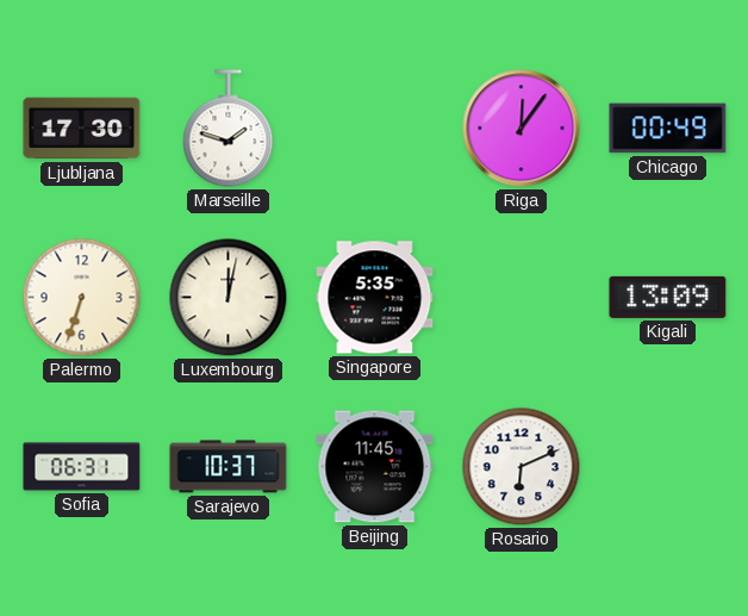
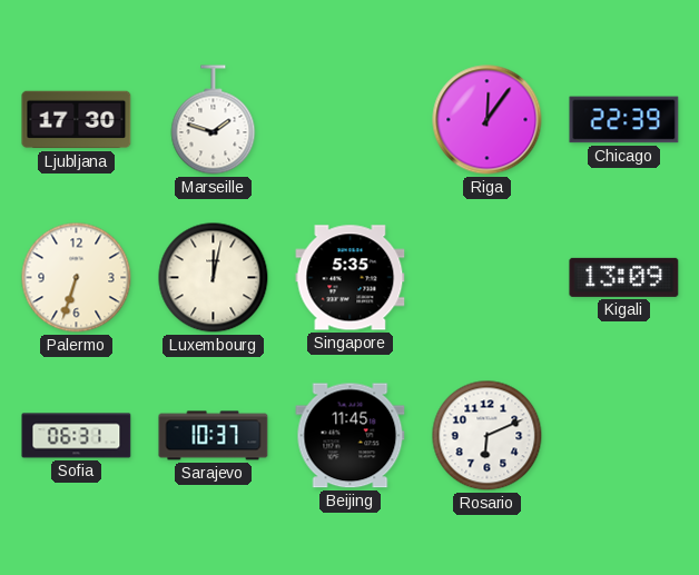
Chicago: 00:49 -> 22:39
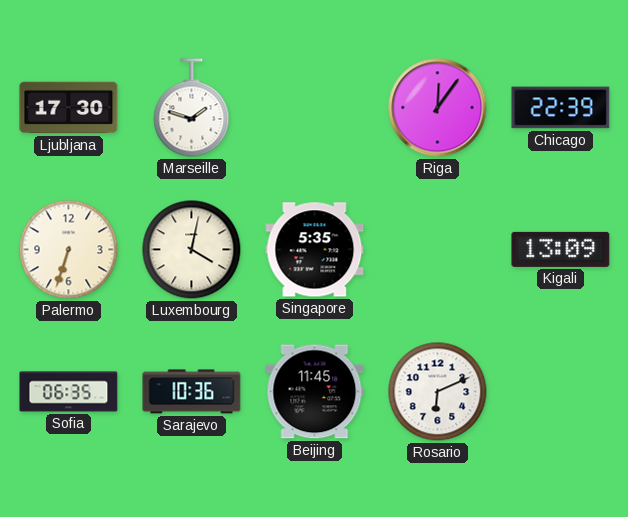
Luxembourg: 12:02 -> 4:02
Sofia: 06:31 -> 06:35
Sarajevo: 10:37 -> 10:36
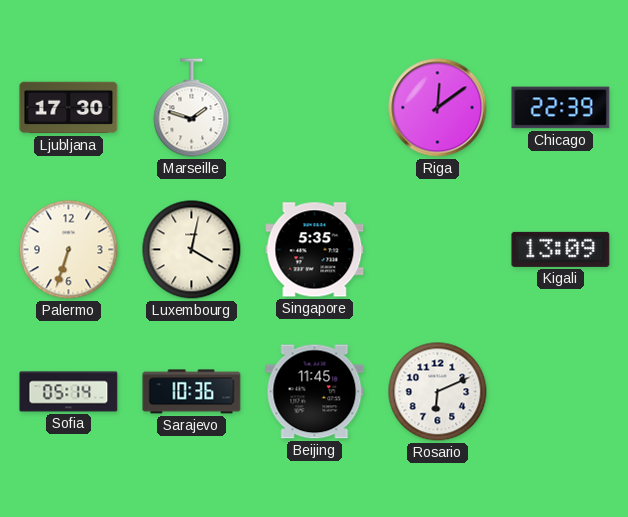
Riga: 12:06 -> 12:09
Sofia: 06:35 -> 05:14
